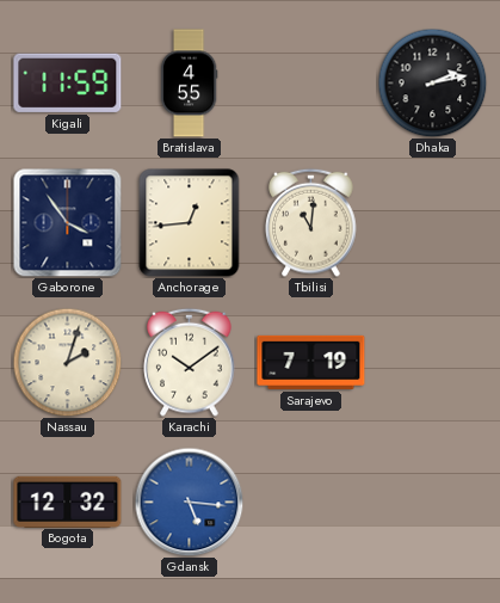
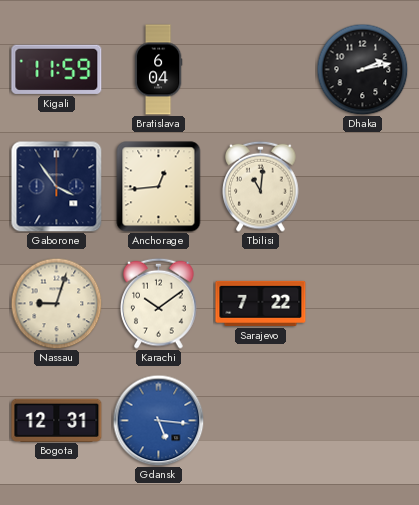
Bratislava: 4:55 -> 6:04
Nassau: 2:03 -> 9:03
Sarajevo: 7:19 -> 7:22
Bogota: 12:32 -> 12:31
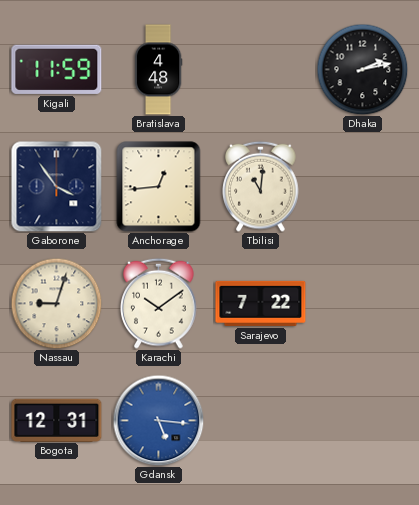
Bratislava: 6:04 -> 4:48
